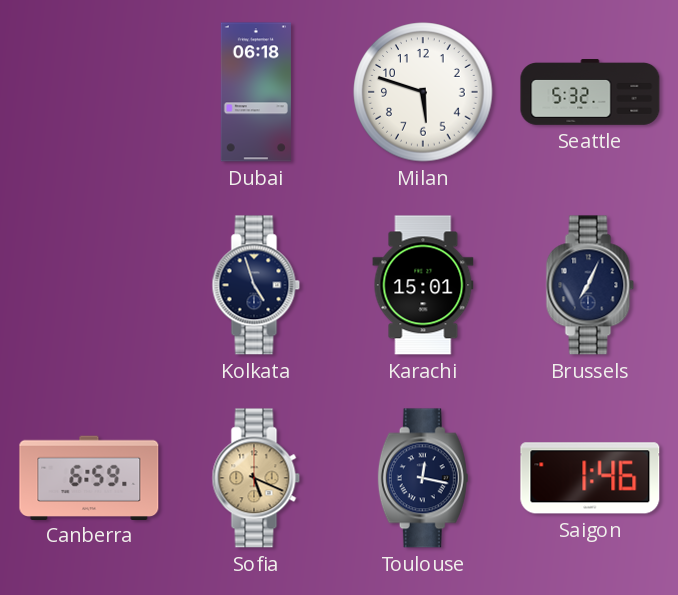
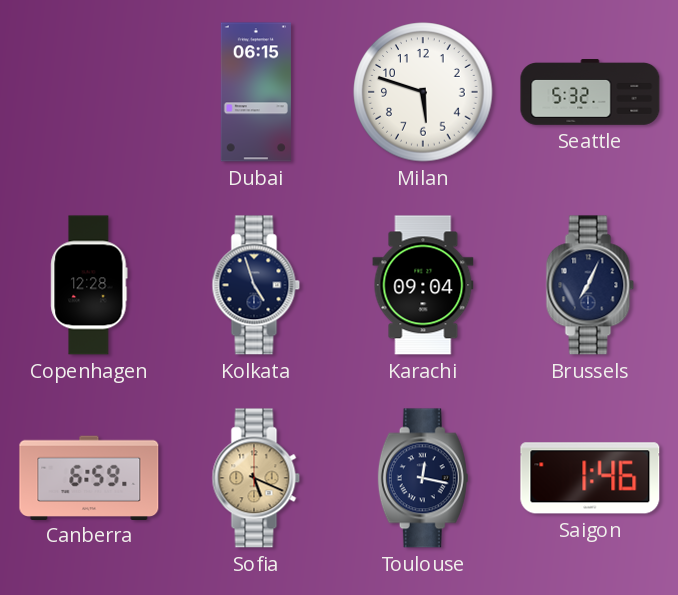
Dubai: 06:18 -> 06:15
Copenhagen: none -> 12:28
Karachi: 15:01 -> 09:04
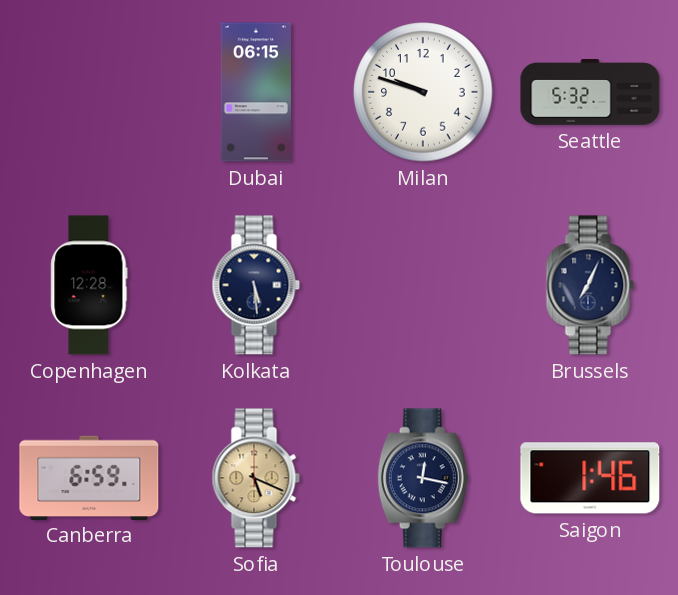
Milan: 5:48 -> 9:48
Kolkata: 4:57 -> 5:29
Karachi: 09:04 -> none
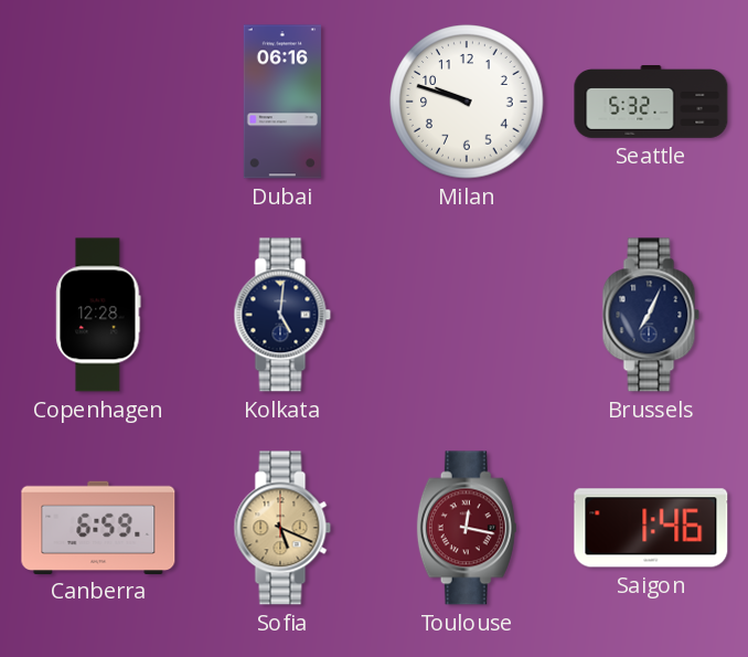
Dubai: 06:15 -> 06:16
Kolkata: 5:29 -> 5:01
Toulouse dial: navy -> burgundy
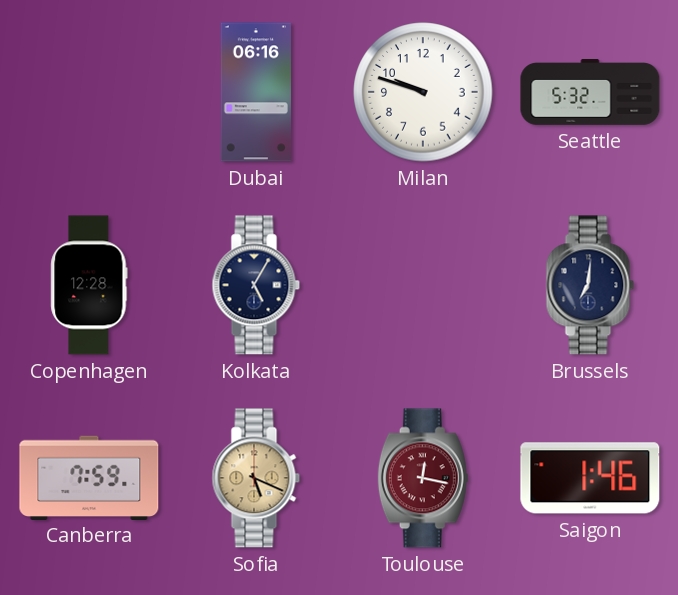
Kolkata: 5:01 -> 5:05
Brussels: 7:04 -> 7:01
Canberra: 6:59 -> 7:59
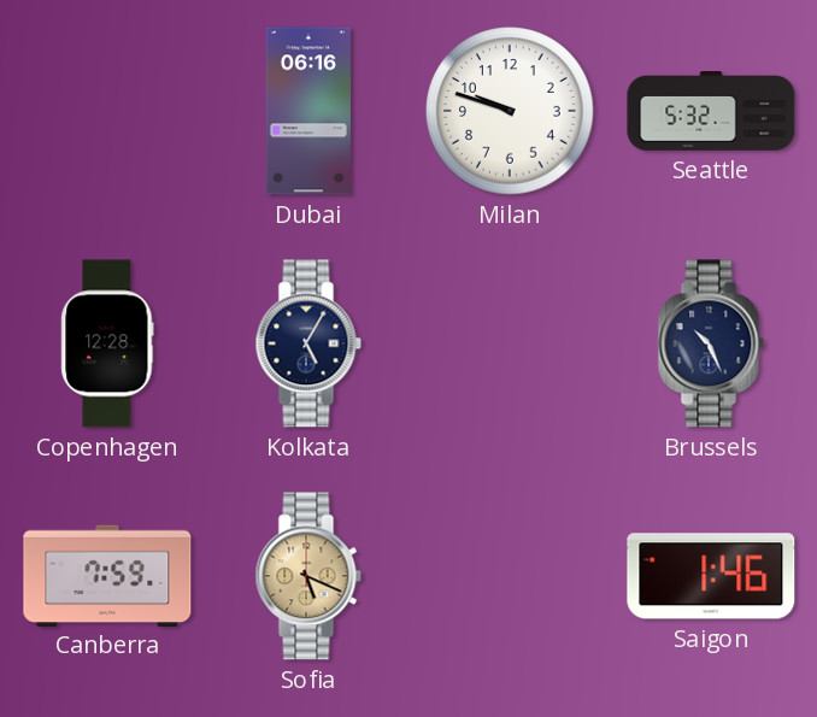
Brussels: 7:01 -> 10:26
Toulouse: 12:17 -> none
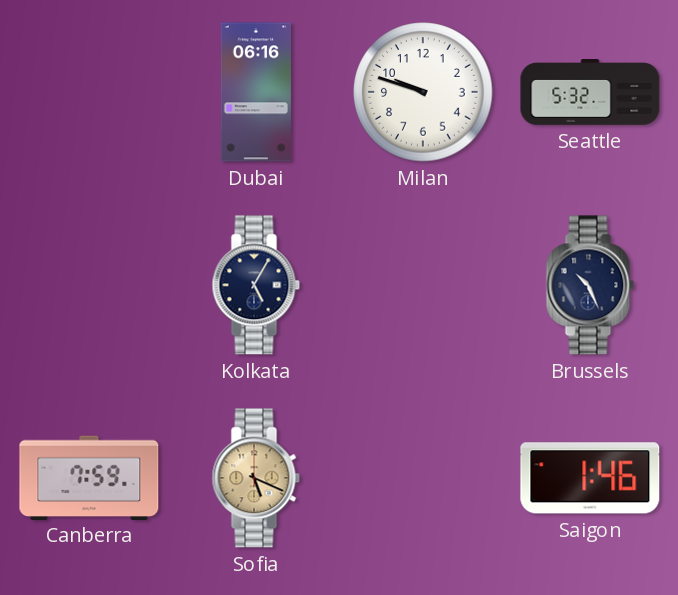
Copenhagen: 12:28 -> none
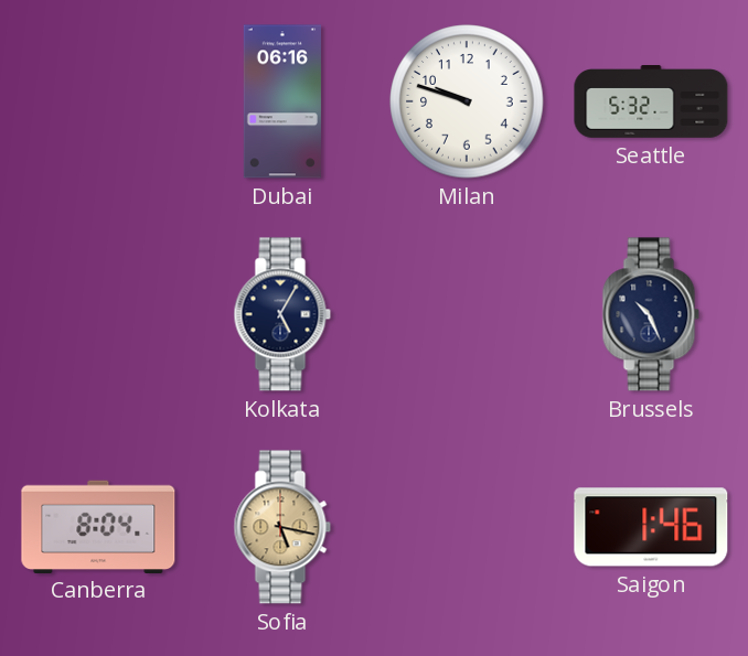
Canberra: 7:59 -> 8:04
Sofia: 5:19 -> 5:17
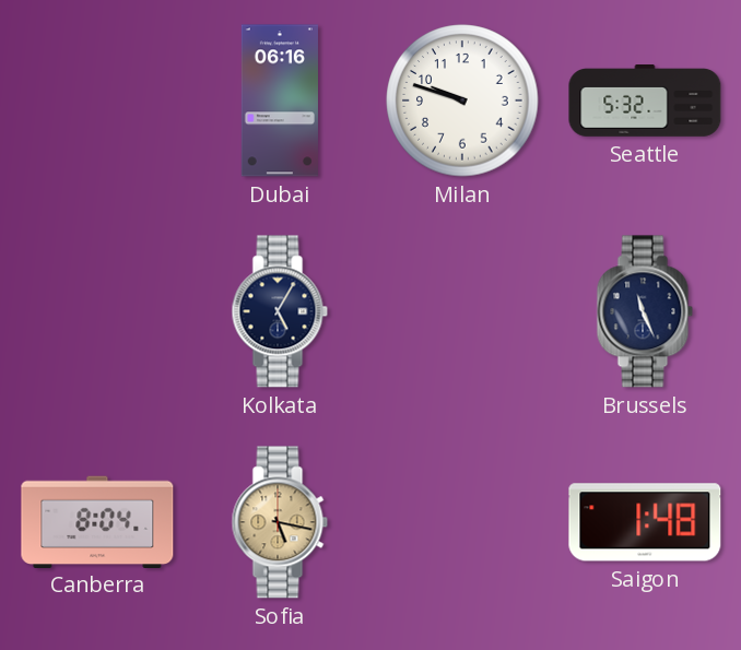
Brussels: 10:26 -> 11:26
Saigon: 1:46 -> 1:48
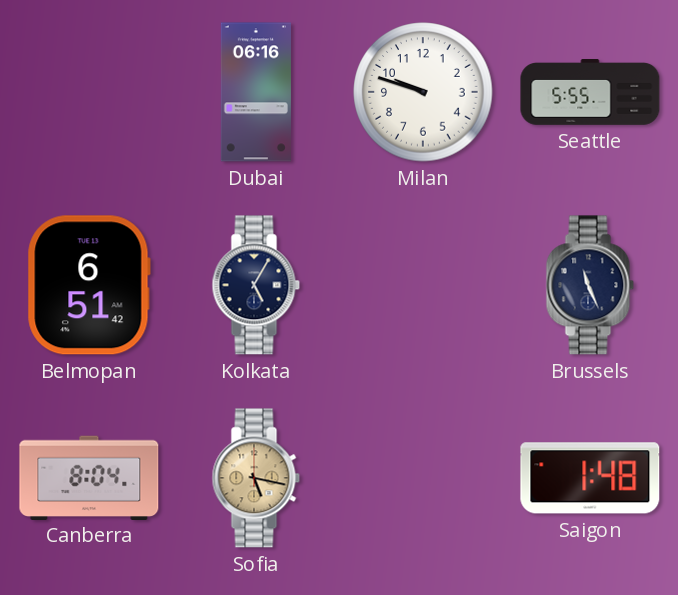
Seattle: 5:32 -> 5:55
Belmopan: none -> 6:51
